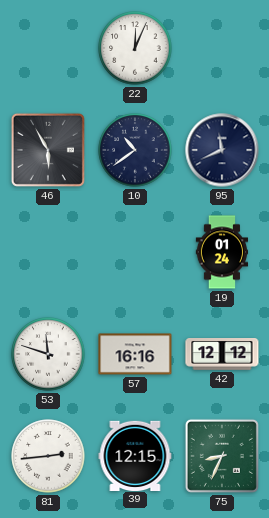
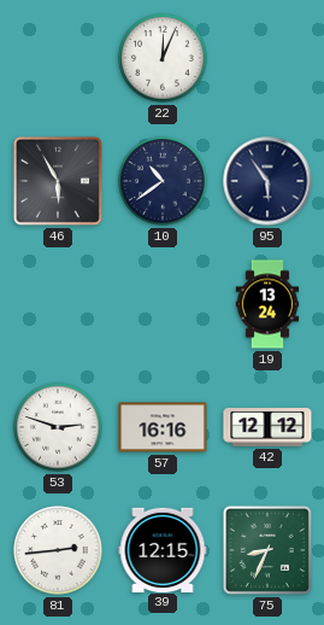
95: 11:41 -> 5:54
19: 01:24 -> 13:24
53: 11:48 -> 2:48
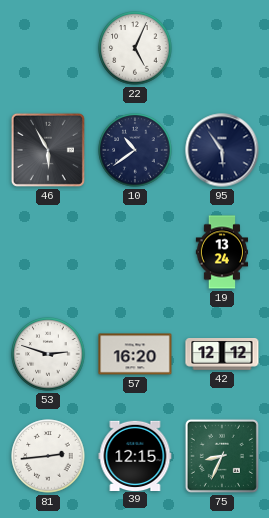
22: 12:04 -> 5:04
57: 16:16 -> 16:20
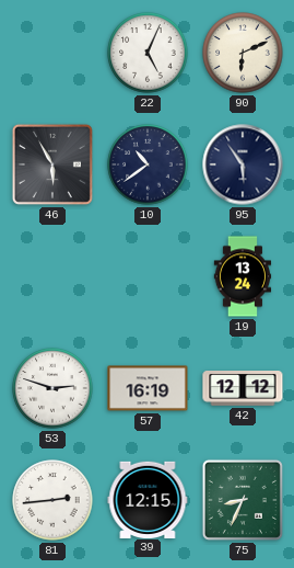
90: none -> 6:11
57: 16:20 -> 16:19
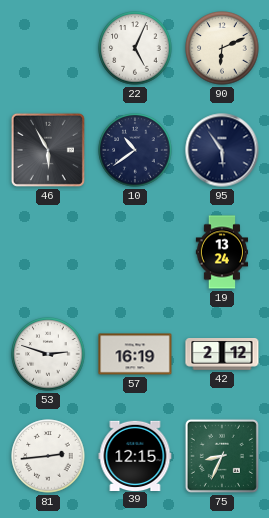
42: 12:12 -> 2:12
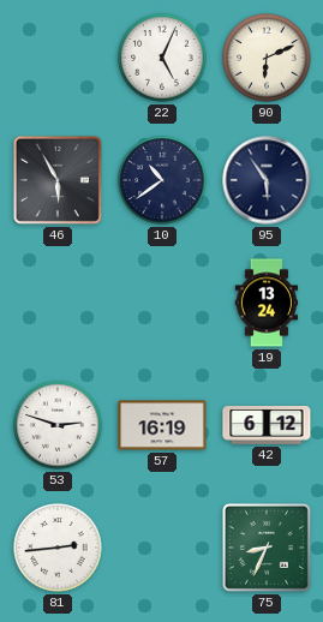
42: 2:12 -> 6:12
39: 12:15 -> none
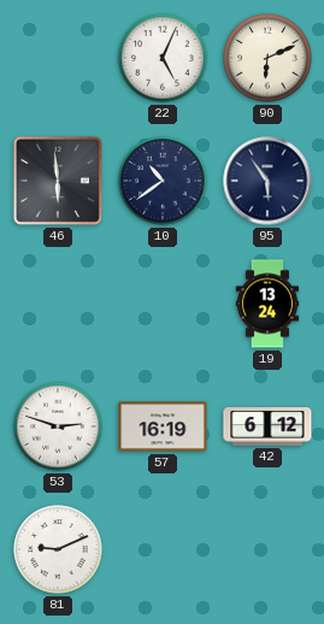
46: 5:55 -> 5:59
81: 2:44 -> 9:11
75: 8:34 -> none
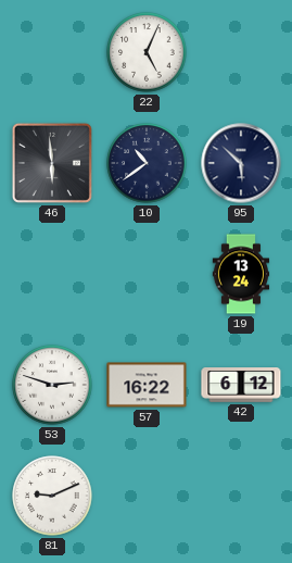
90: 6:11 -> none
95: 5:54 -> 5:52
57: 16:19 -> 16:22
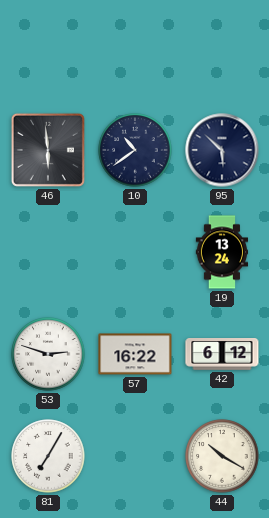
22: 5:04 -> none
81: 9:11 -> 7:05
44: none -> 10:20
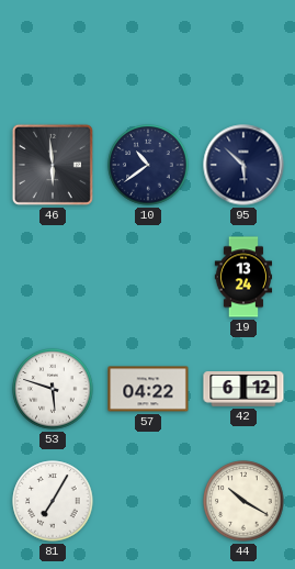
53: 2:48 -> 5:48
57: 16:22 -> 04:22
